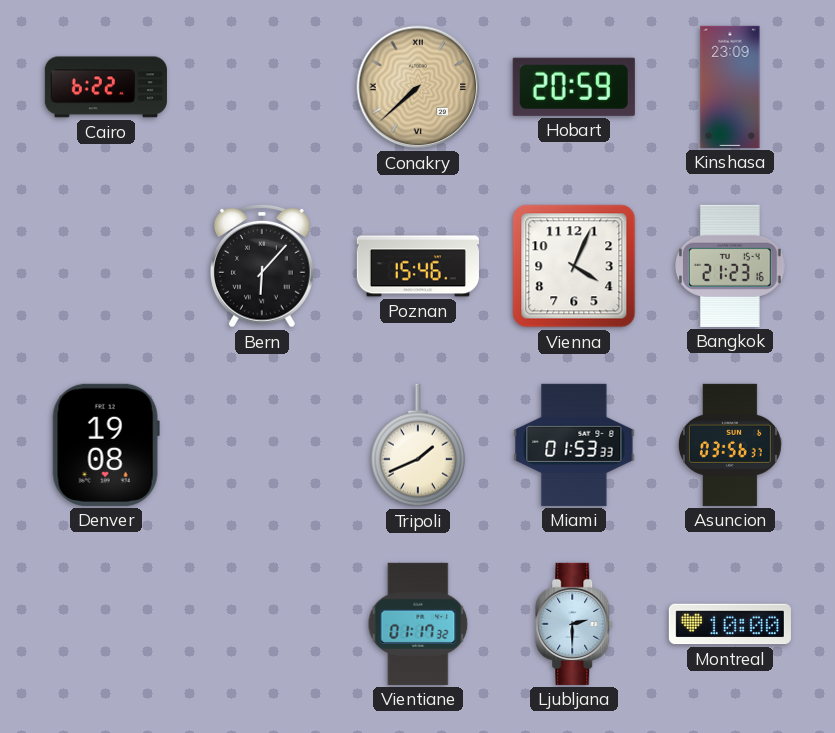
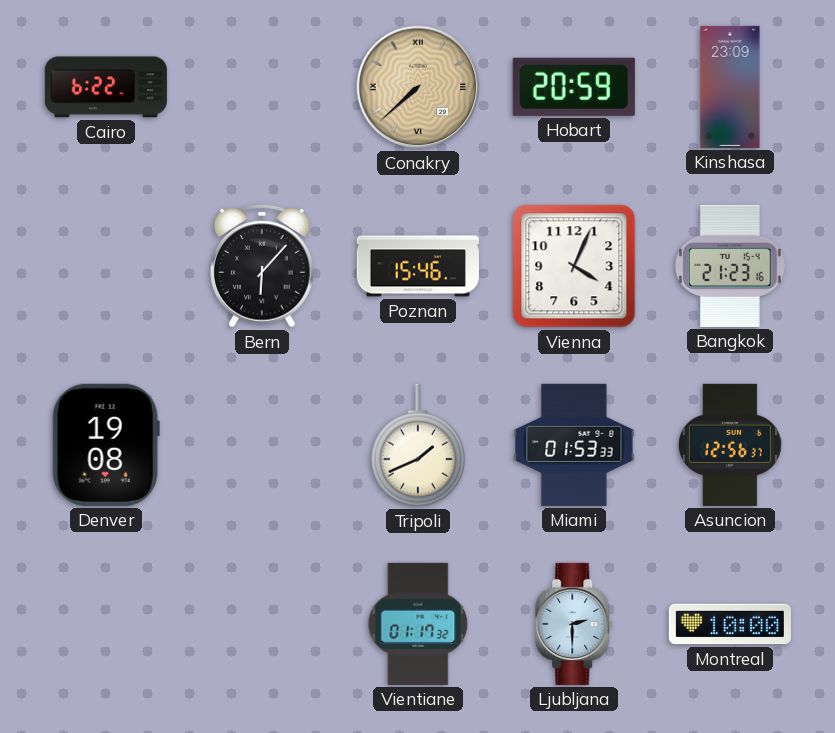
Asuncion: 03:56 -> 12:56
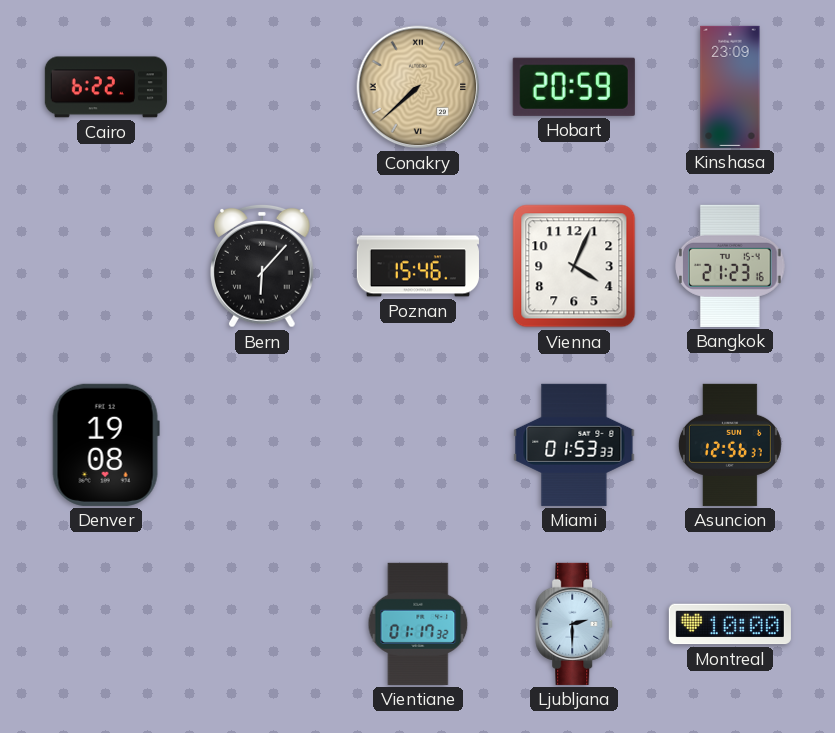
Tripoli: 1:41 -> none
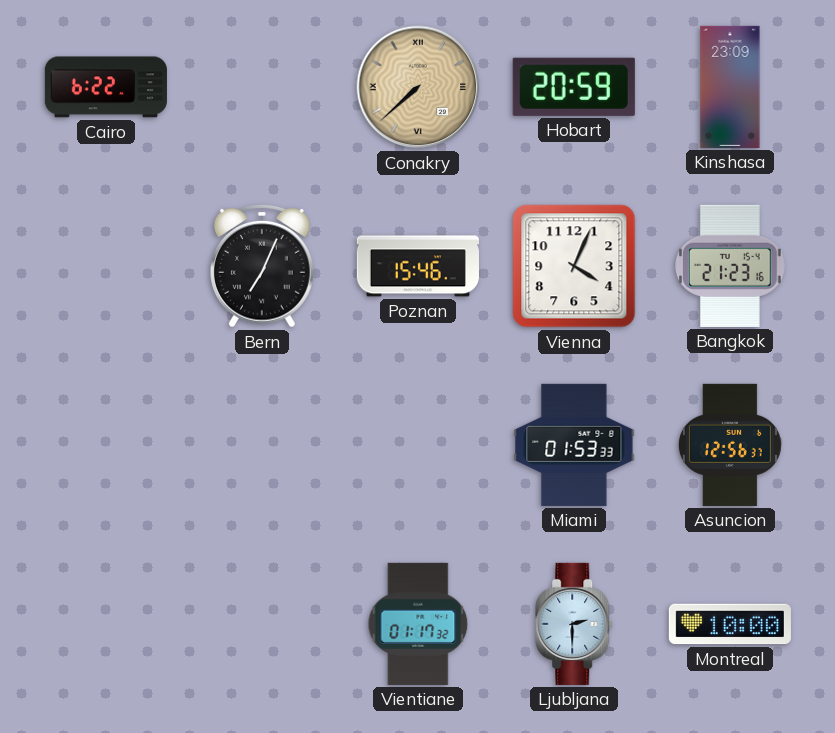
Bern: 6:07 -> 7:04
Denver: 19:08 -> none
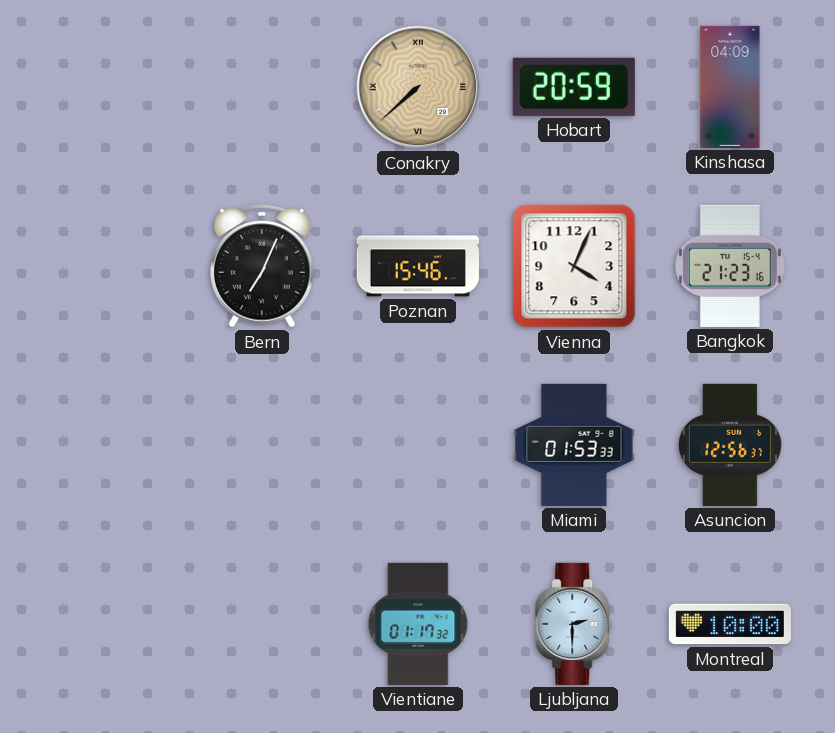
Cairo: 6:22 -> none
Kinshasa: 23:09 -> 04:09
